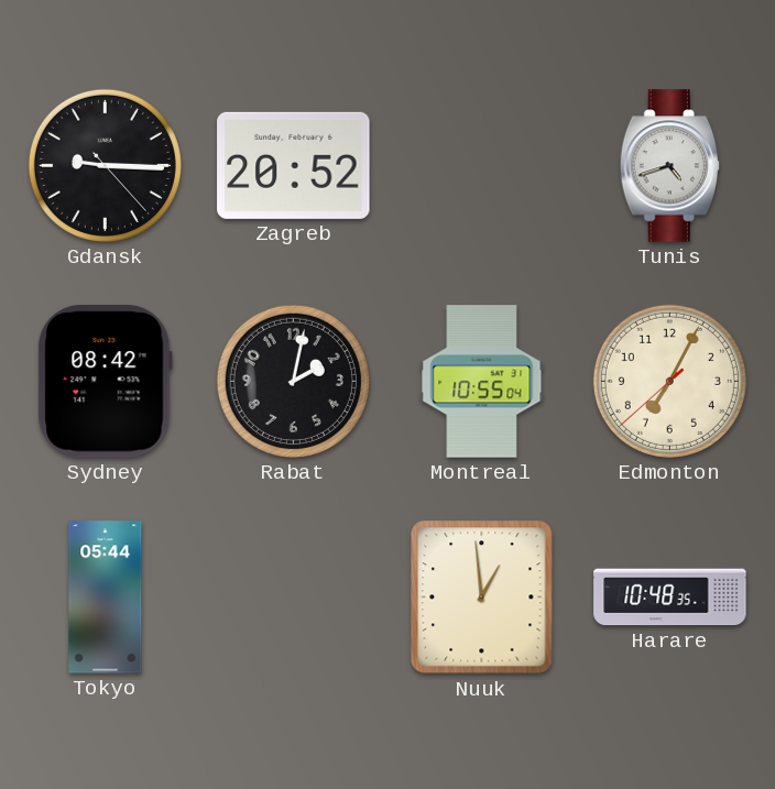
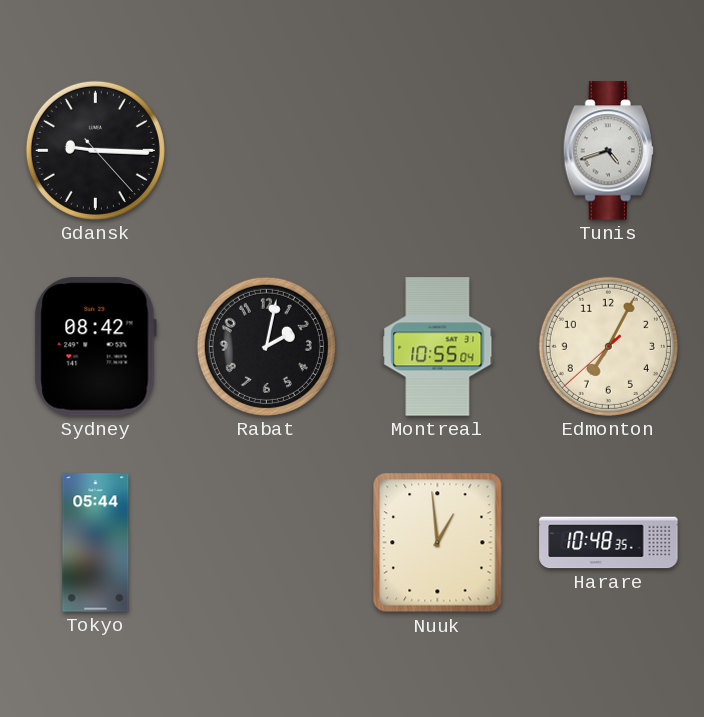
Zagreb: 20:52 -> none
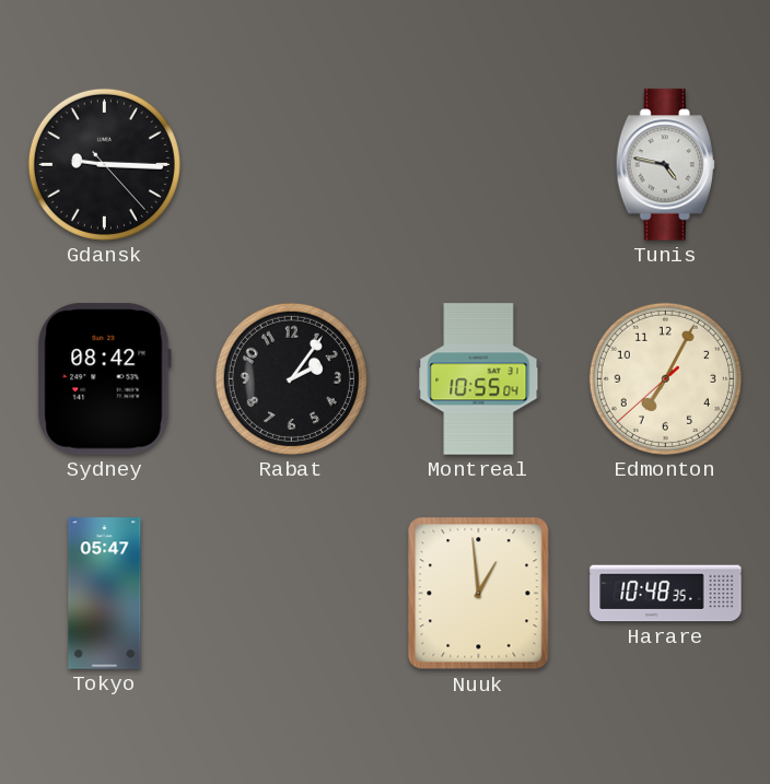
Tunis: 4:42 -> 4:47
Rabat: 2:02 -> 2:06
Tokyo: 05:44 -> 05:47
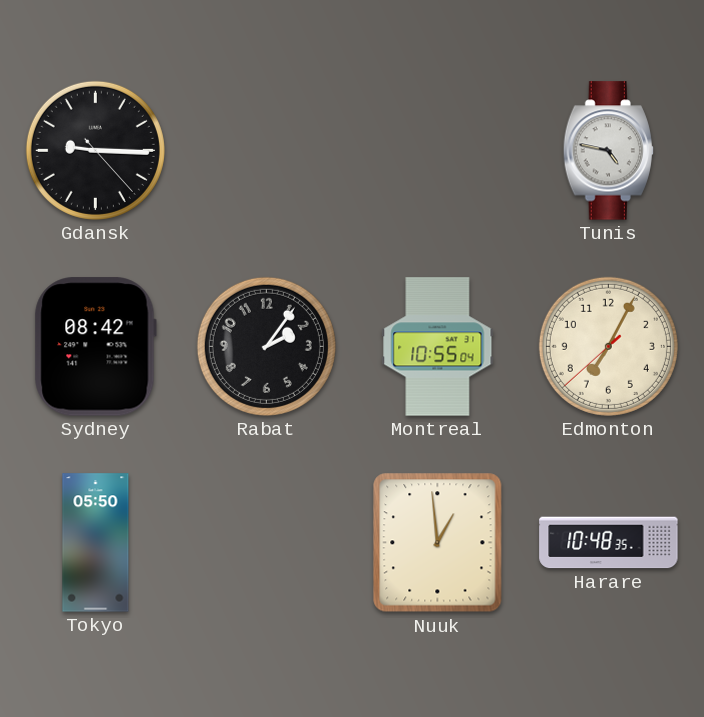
Tokyo: 05:47 -> 05:50
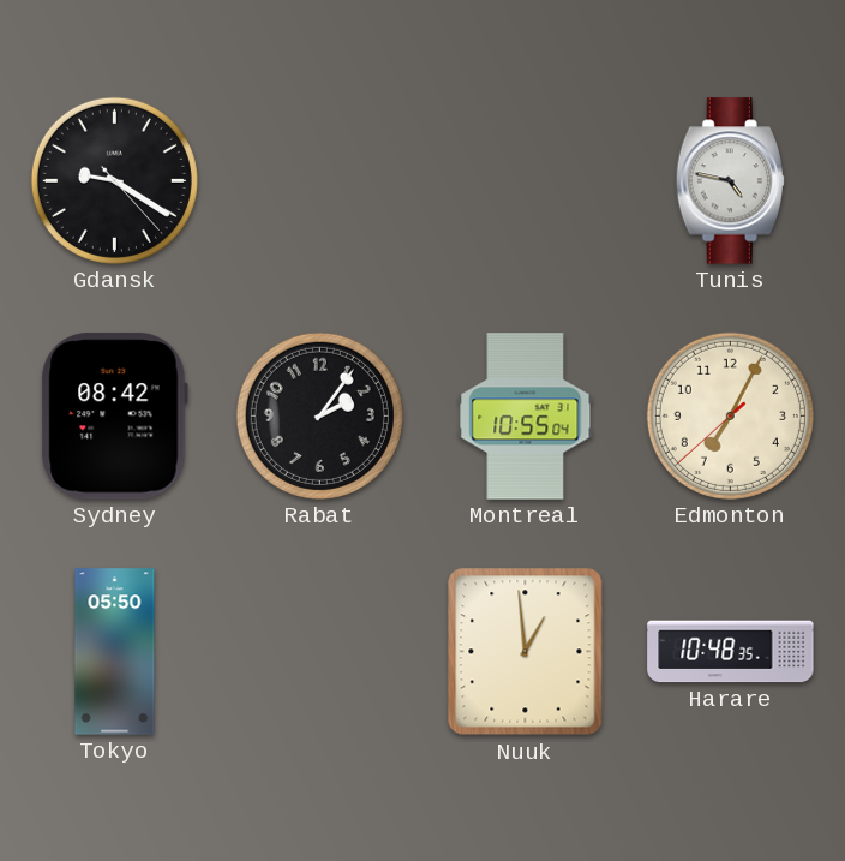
Gdansk: 9:15 -> 9:20
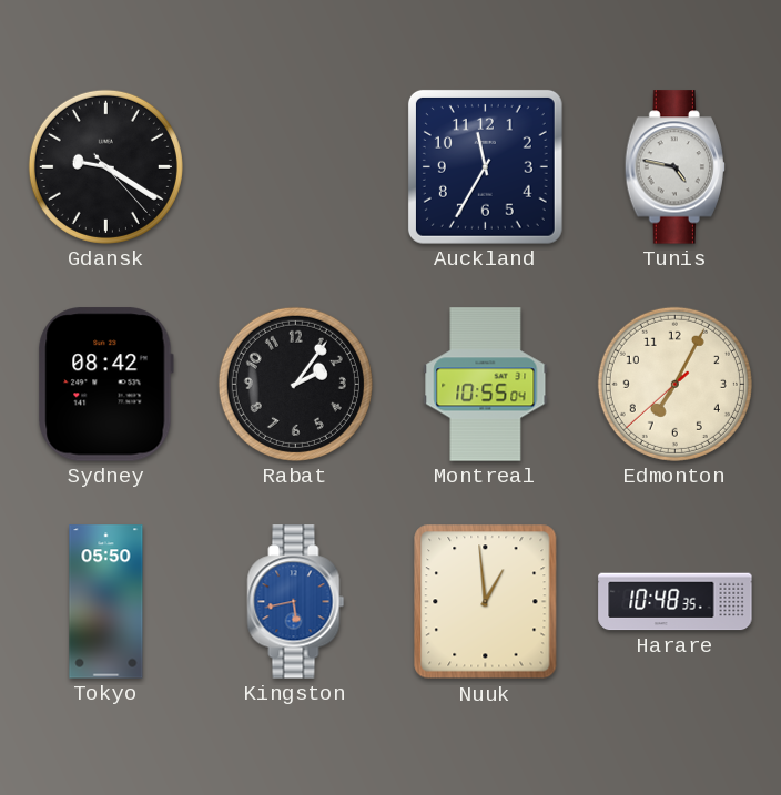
Auckland: none -> 11:35
Kingston: none -> 5:43
